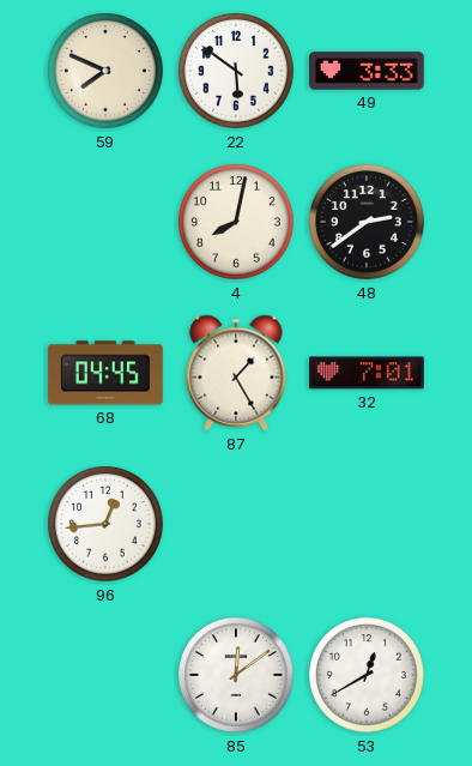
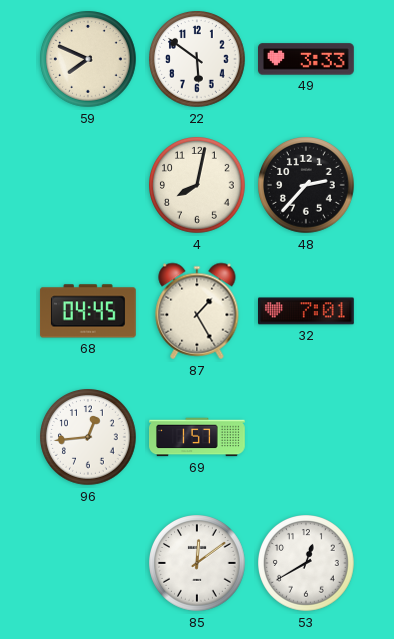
48: 2:39 -> 2:37
69: none -> 1:57
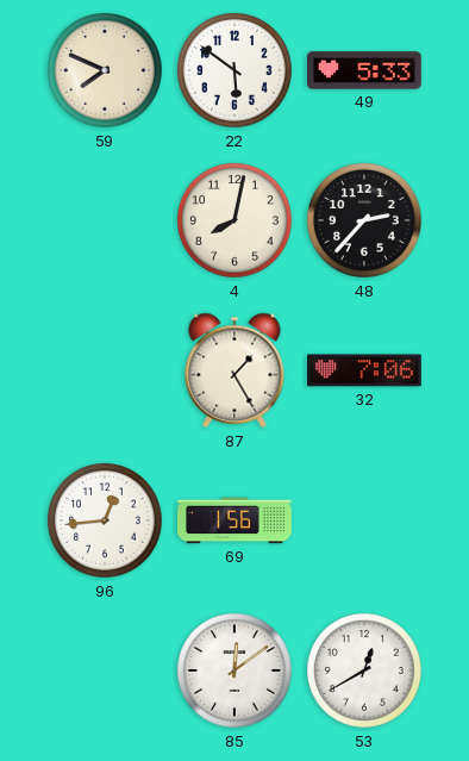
49: 3:33 -> 5:33
68: 04:45 -> none
32: 7:01 -> 7:06
69: 1:57 -> 1:56
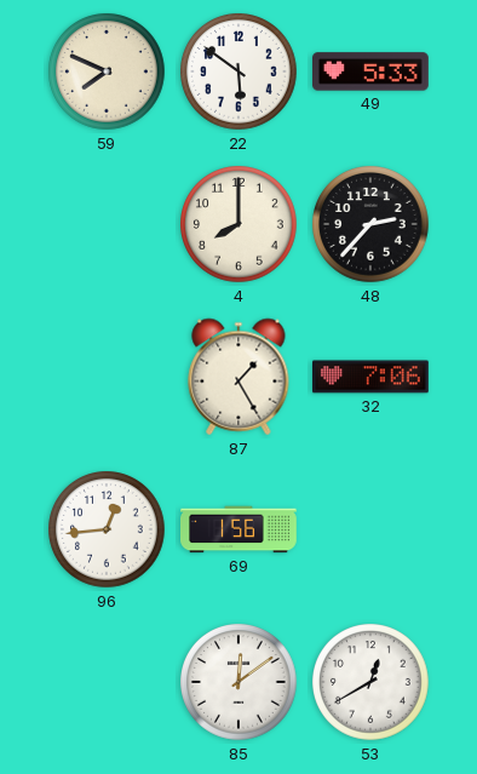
4: 8:02 -> 8:00
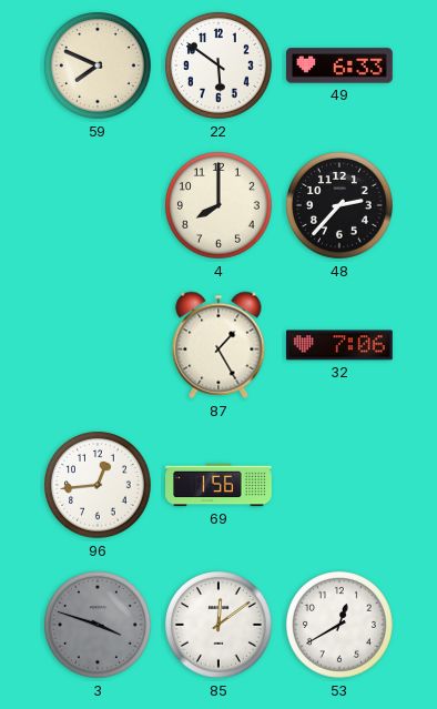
49: 5:33 -> 6:33
3: none -> 3:48
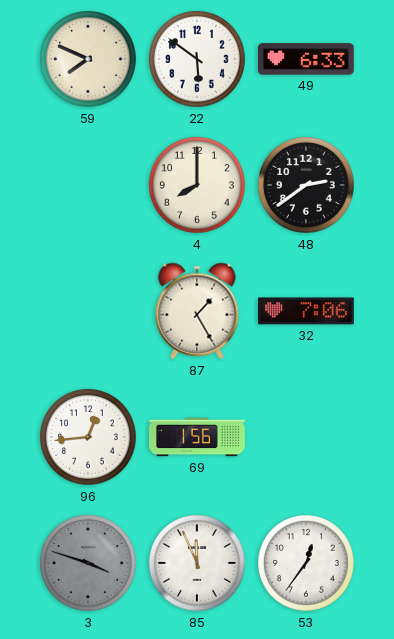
48: 2:37 -> 2:39
85: 12:09 -> 11:56
53: 12:40 -> 12:36
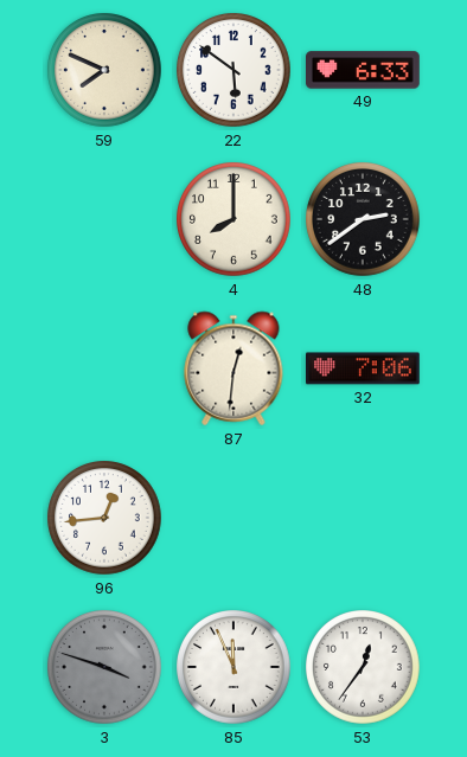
87: 1:25 -> 12:31
69: 1:56 -> none
